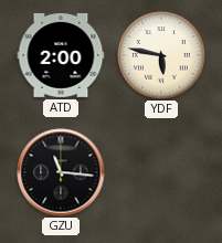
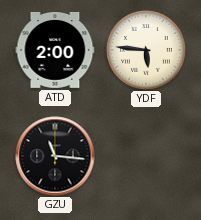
YDF: 5:47 -> 5:46
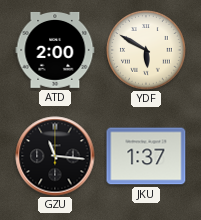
YDF: 5:46 -> 5:50
JKU: none -> 1:37
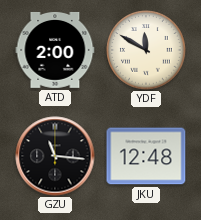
YDF: 5:50 -> 11:50
JKU: 1:37 -> 12:48
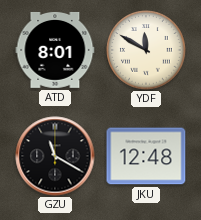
ATD: 2:00 -> 8:01
GZU: 11:16 -> 11:20
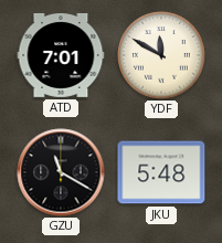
ATD: 8:01 -> 7:01
JKU: 12:48 -> 5:48
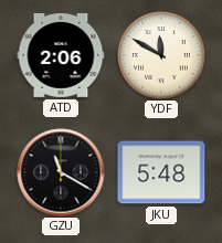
ATD: 7:01 -> 2:06
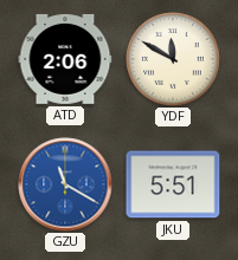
GZU dial: black -> blue
JKU: 5:48 -> 5:51
